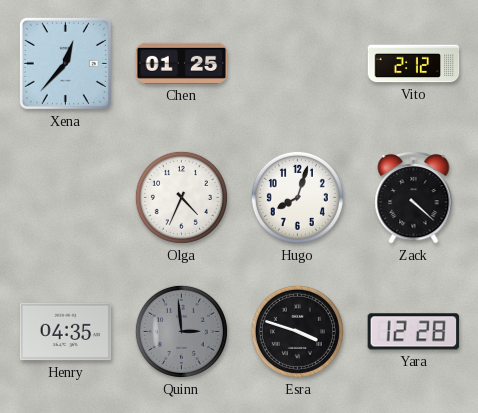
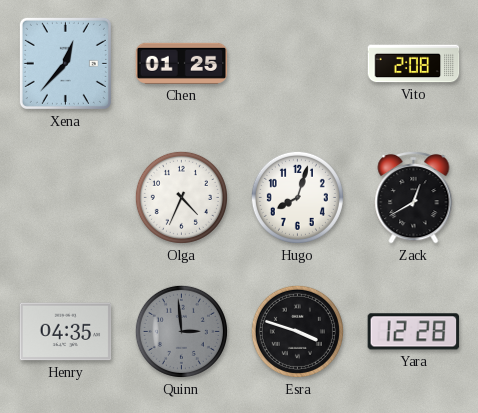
Vito: 2:12 -> 2:08
Zack: 4:22 -> 12:40
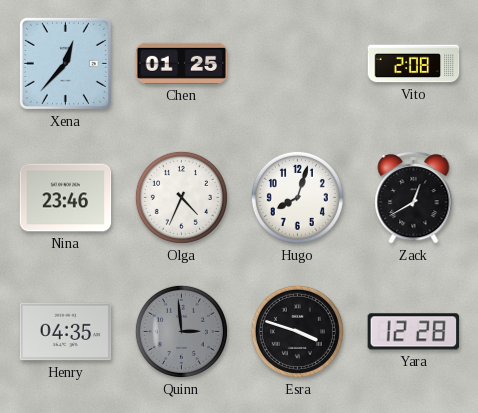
Nina: none -> 23:46
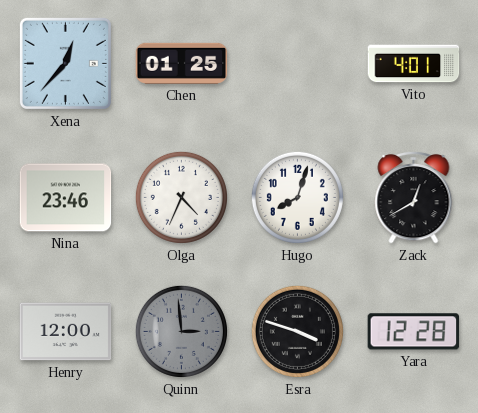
Vito: 2:08 -> 4:01
Henry: 04:35 -> 12:00
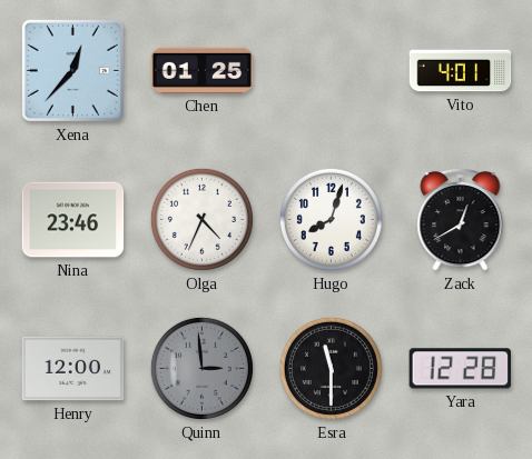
Esra: 3:48 -> 11:30
